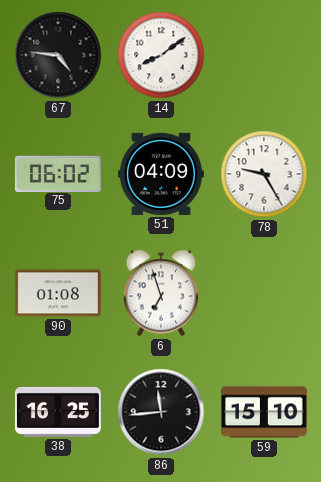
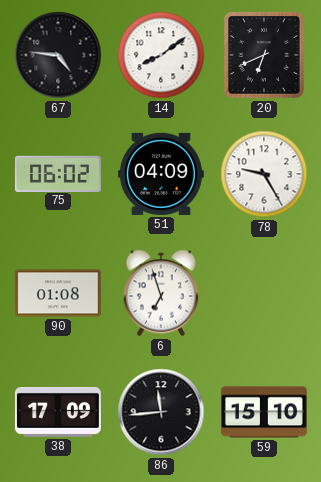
20: none -> 6:41
38: 16:25 -> 17:09
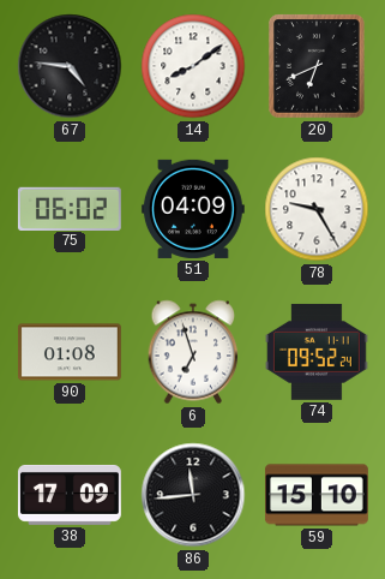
74: none -> 09:52
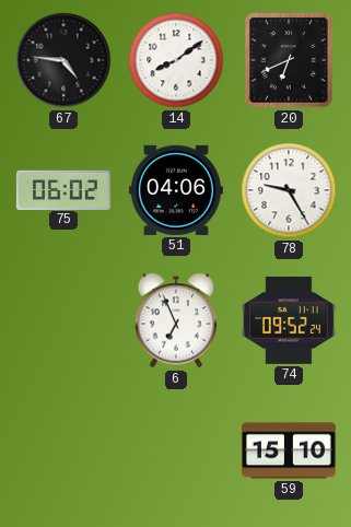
51: 04:09 -> 04:06
90: 01:08 -> none
6: 6:57 -> 6:56
38: 17:09 -> none
86: 11:44 -> none
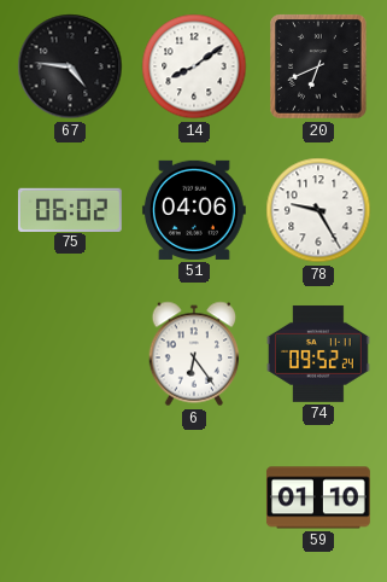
6: 6:56 -> 6:24
59: 15:10 -> 01:10
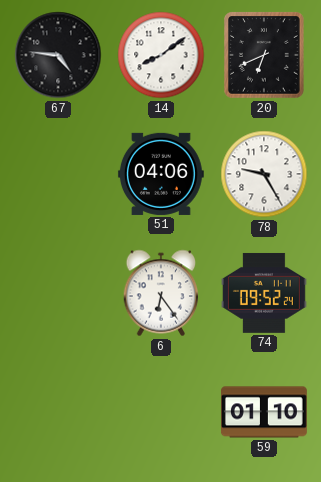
75: 06:02 -> none
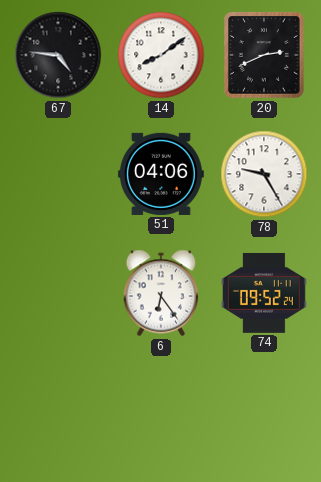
20: 6:41 -> 2:41
59: 01:10 -> none
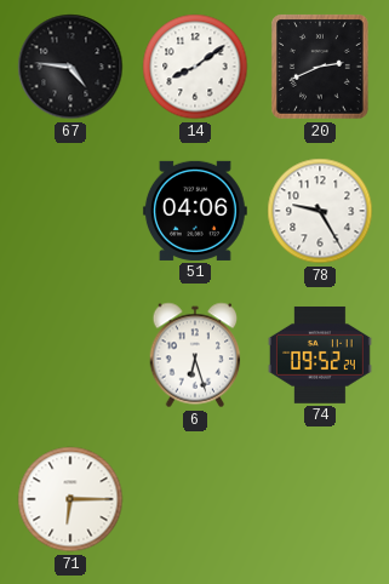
6: 6:24 -> 6:27
71: none -> 6:15
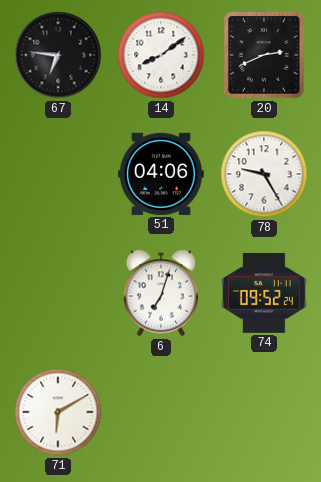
67: 4:46 -> 6:46
6: 6:27 -> 7:03
71: 6:15 -> 6:10
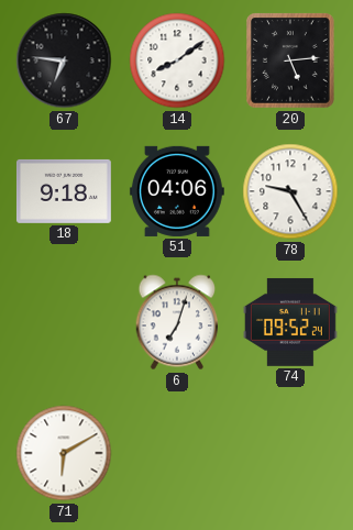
20: 2:41 -> 5:14
18: none -> 9:18
